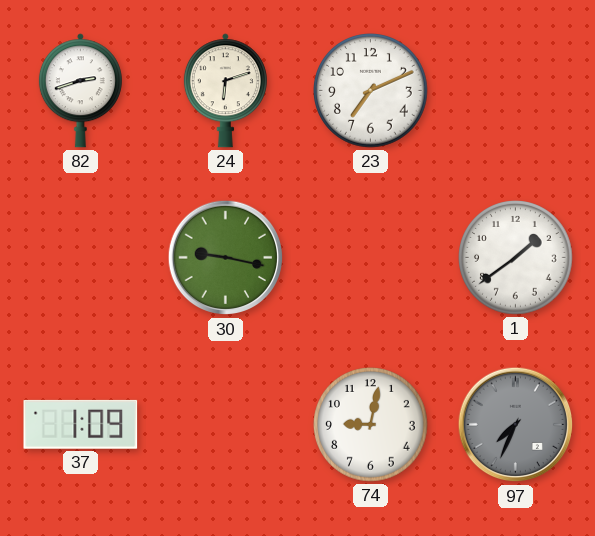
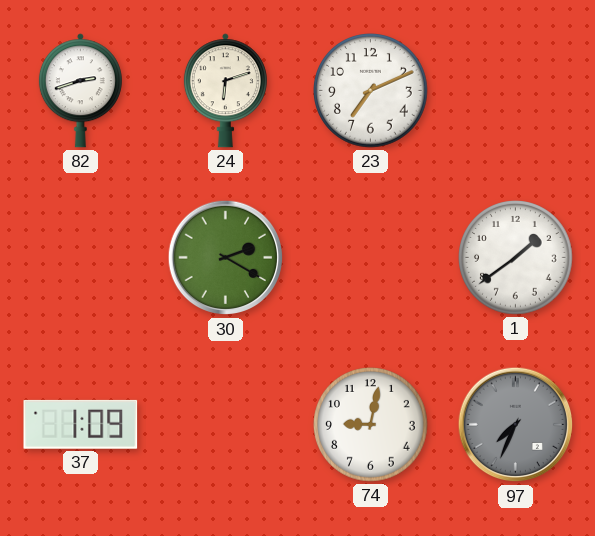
30: 9:17 -> 2:20
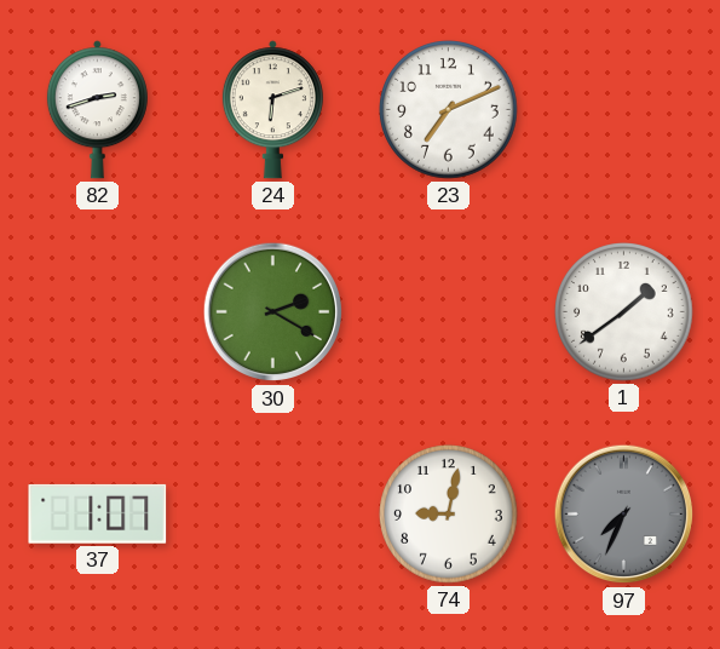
37: 1:09 -> 1:07
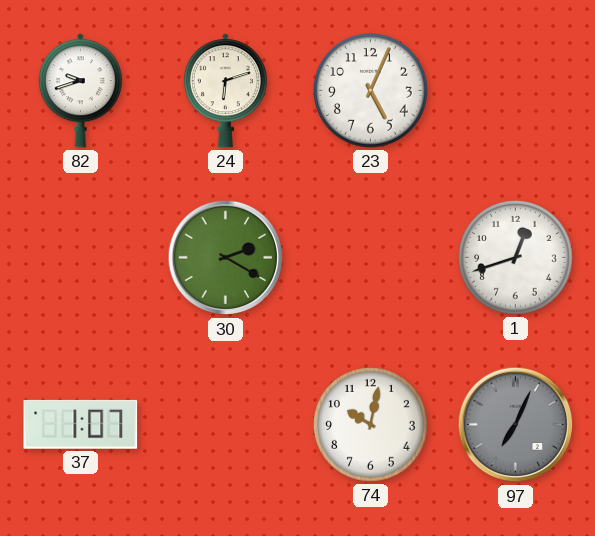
82: 2:42 -> 9:42
23: 7:11 -> 5:04
1: 1:39 -> 12:42
74: 9:02 -> 10:02
97: 7:34 -> 7:04
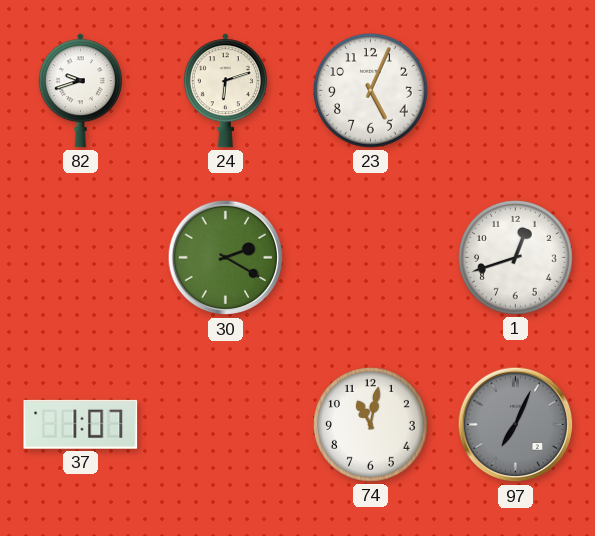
74: 10:02 -> 11:02
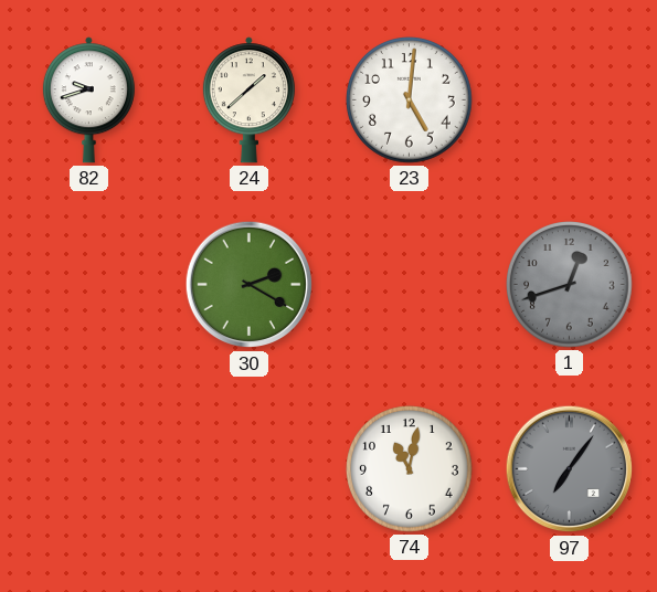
24: 6:12 -> 1:38
23: 5:04 -> 5:01
1 dial: white -> grey
37: 1:07 -> none
97: 7:04 -> 7:06
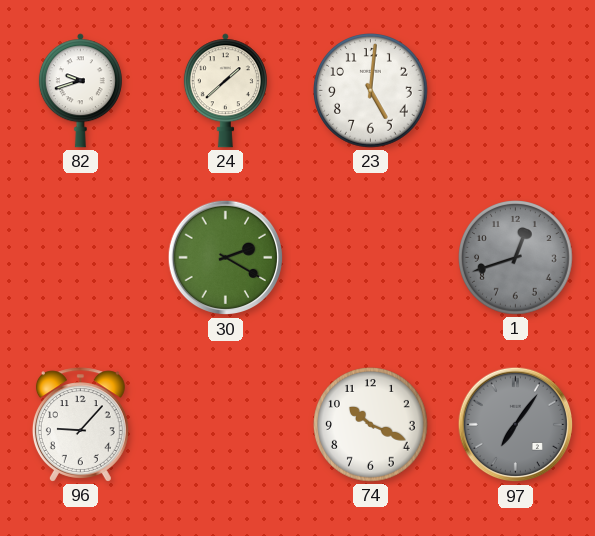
96: none -> 9:07
74: 11:02 -> 10:19
